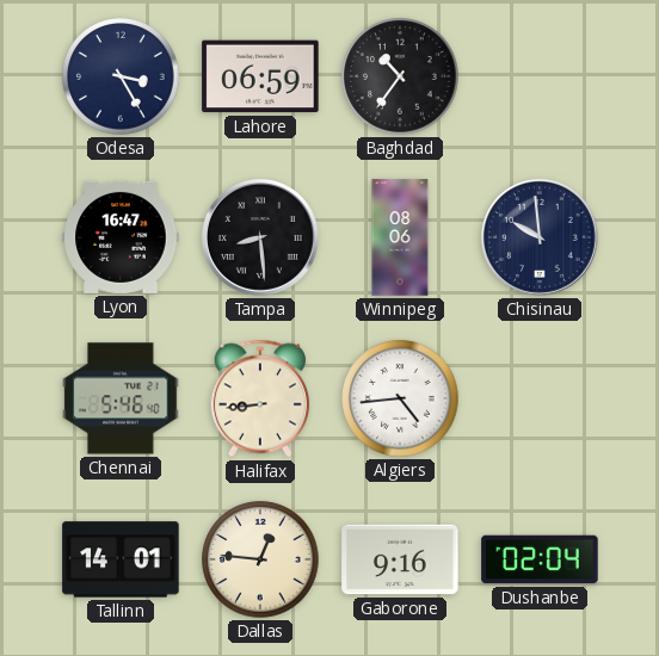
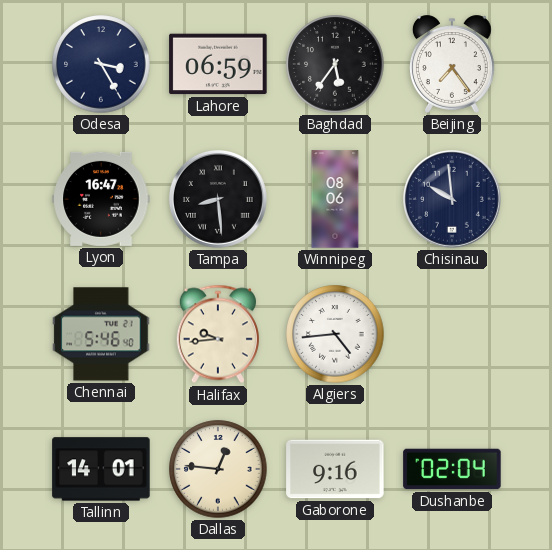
Baghdad: 10:36 -> 5:36
Beijing: none -> 7:24
Halifax: 8:44 -> 9:44
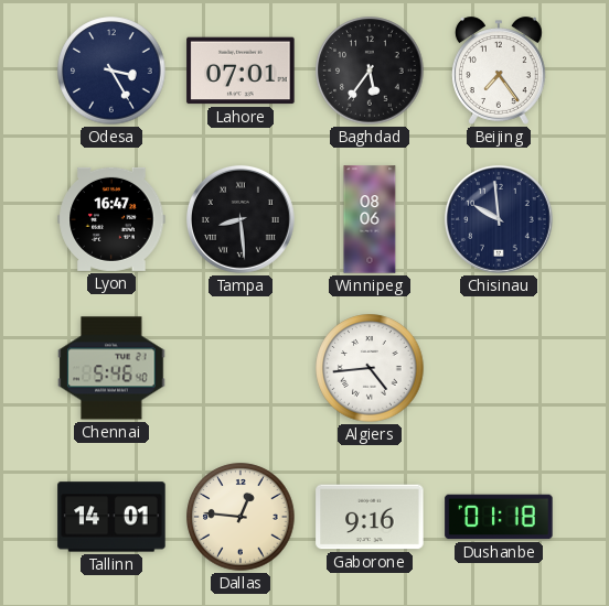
Lahore: 06:59 -> 07:01
Halifax: 9:44 -> none
Dushanbe: 02:04 -> 01:18
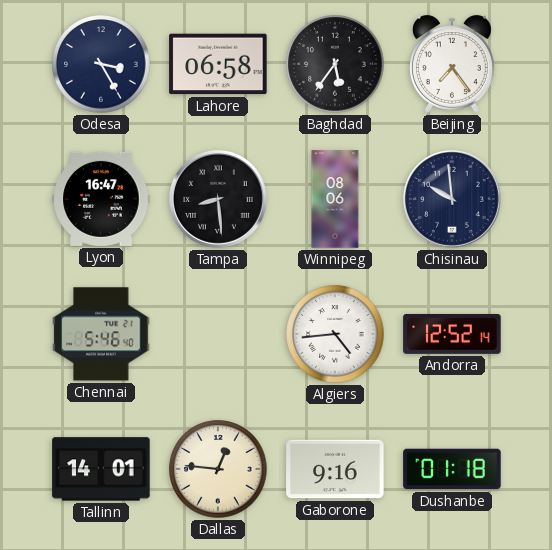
Lahore: 07:01 -> 06:58
Andorra: none -> 12:52
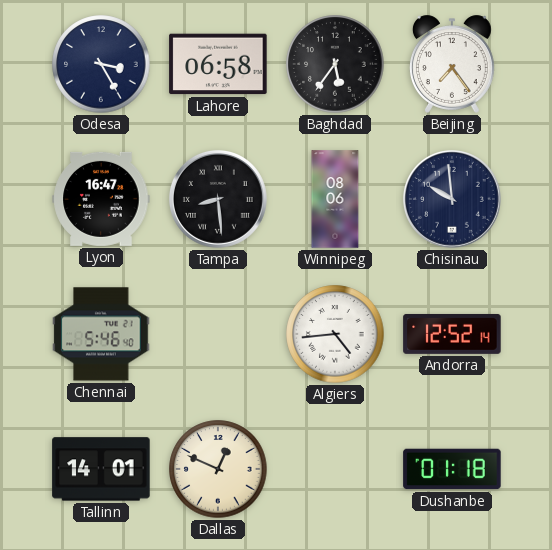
Dallas: 12:46 -> 12:49
Gaborone: 9:16 -> none
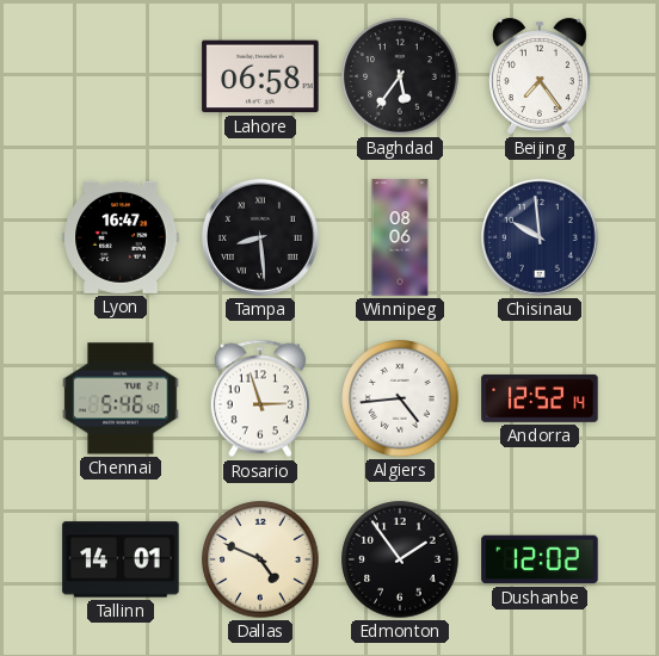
Odesa: 3:25 -> none
Rosario: none -> 2:57
Dallas: 12:49 -> 4:49
Edmonton: none -> 1:54
Dushanbe: 01:18 -> 12:02
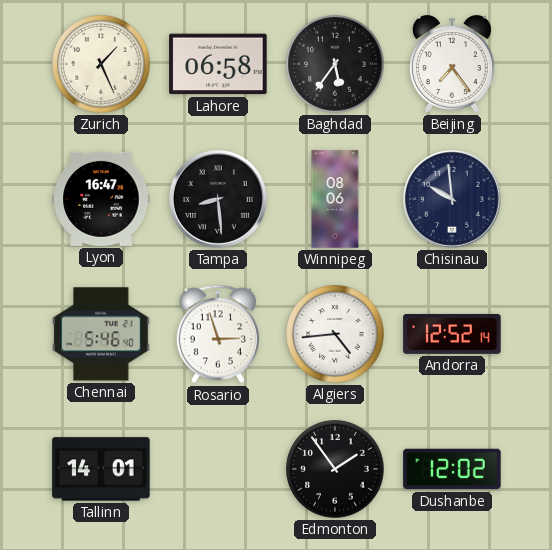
Zurich: none -> 1:26
Dallas: 4:49 -> none
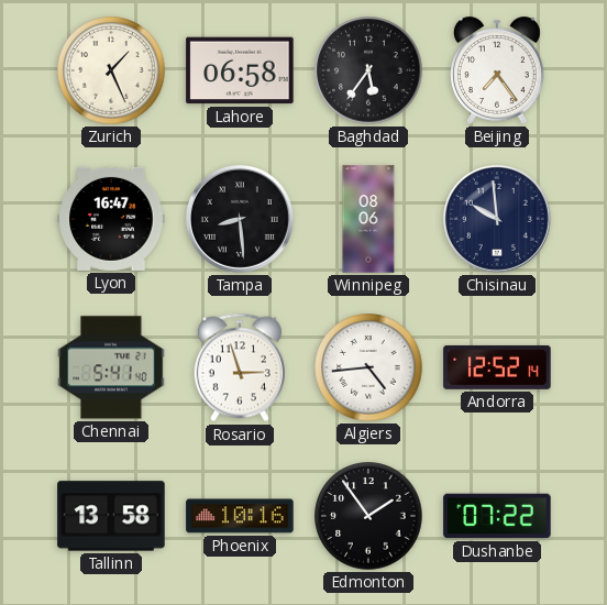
Chennai: 5:46 -> 5:41
Tallinn: 14:01 -> 13:58
Phoenix: none -> 10:16
Dushanbe: 12:02 -> 07:22
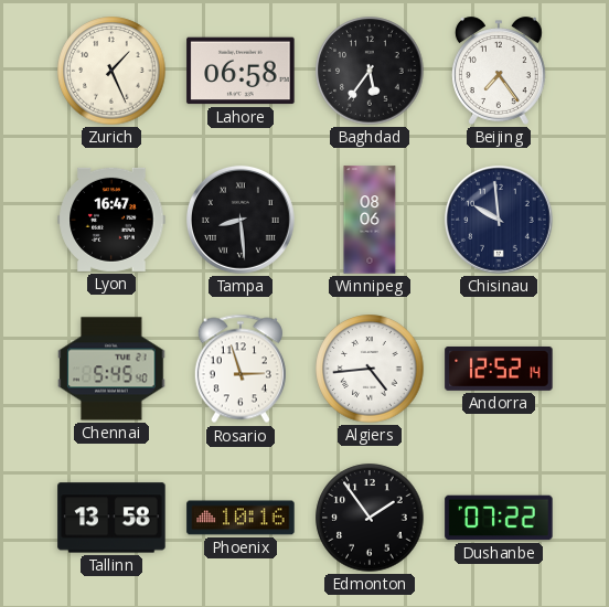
Chennai: 5:41 -> 5:45
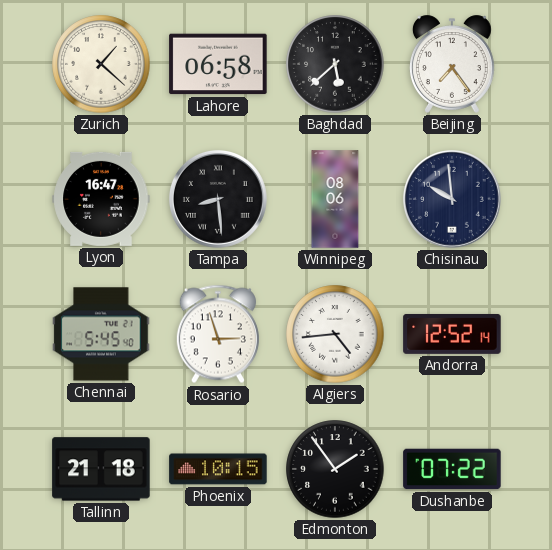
Zurich: 1:26 -> 1:22
Baghdad: 5:36 -> 5:38
Tallinn: 13:58 -> 21:18
Phoenix: 10:16 -> 10:15
